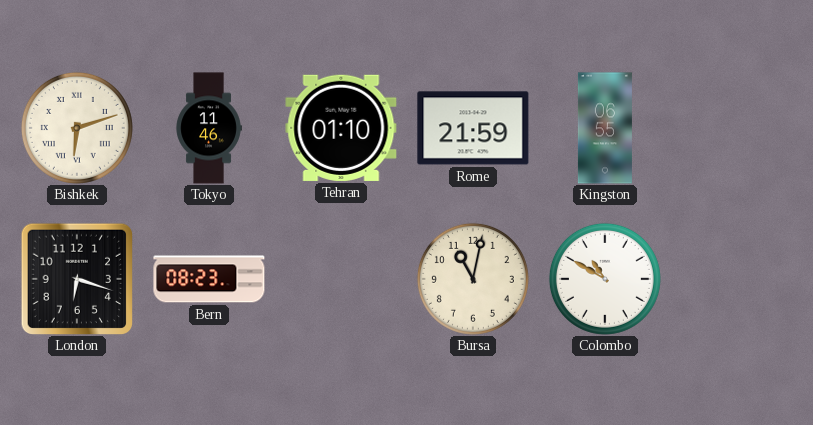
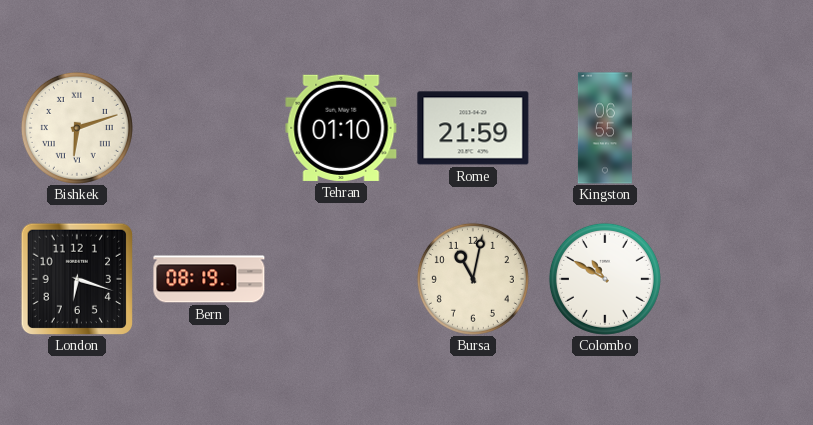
Tokyo: 11:46 -> none
Bern: 08:23 -> 08:19
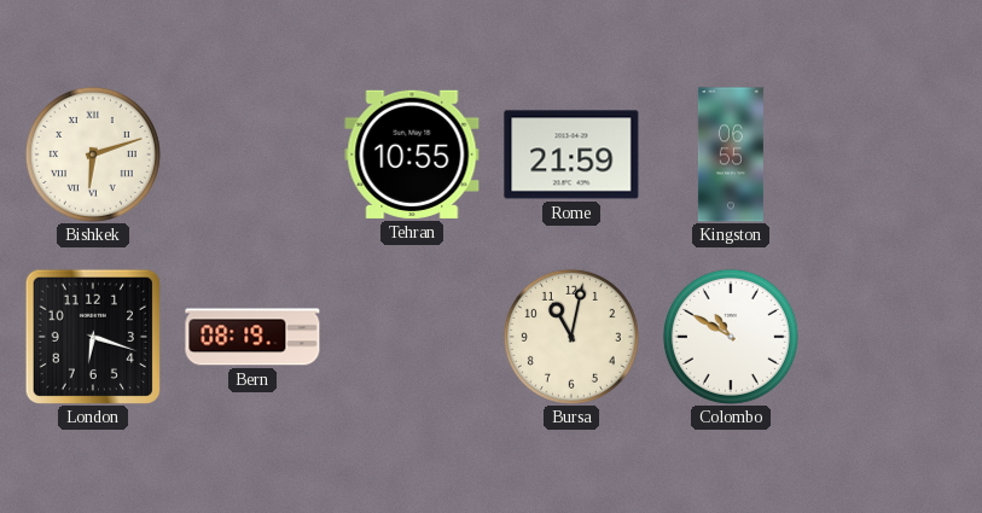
Tehran: 01:10 -> 10:55
